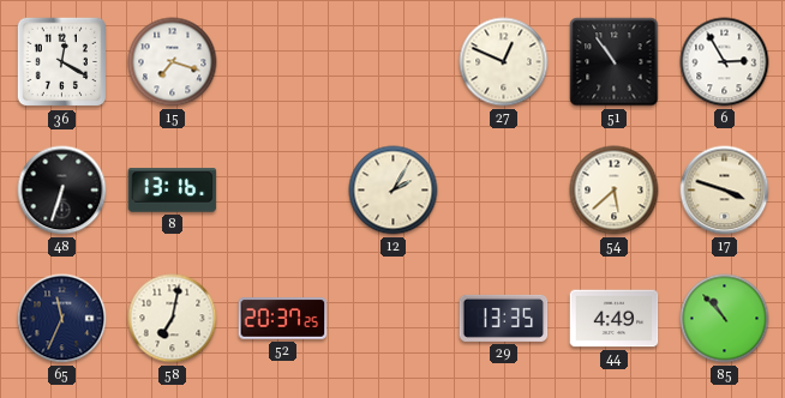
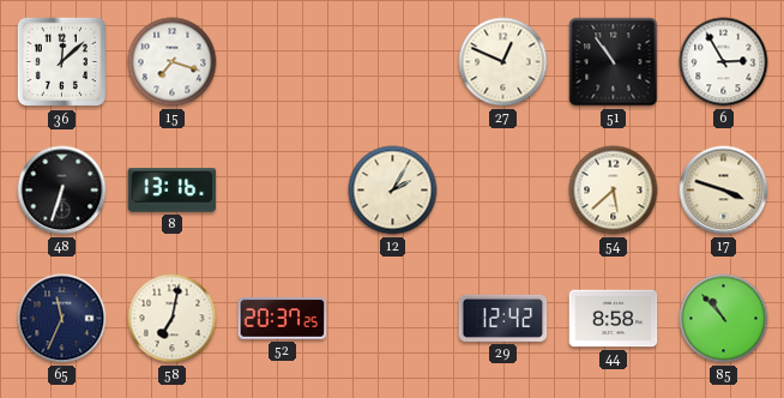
36: 12:20 -> 12:08
29: 13:35 -> 12:42
44: 4:49 -> 8:58
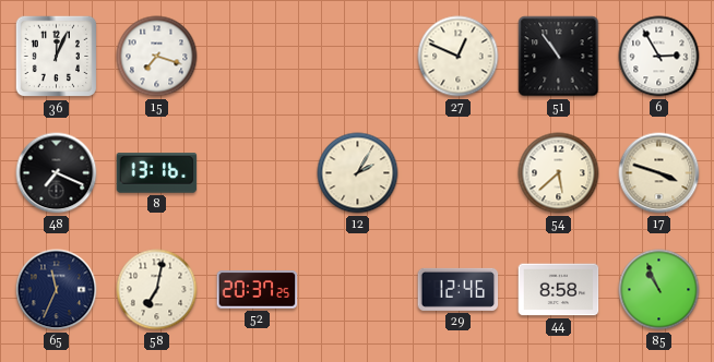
36: 12:08 -> 12:04
48: 6:33 -> 7:19
29: 12:42 -> 12:46
85: 10:53 -> 10:56
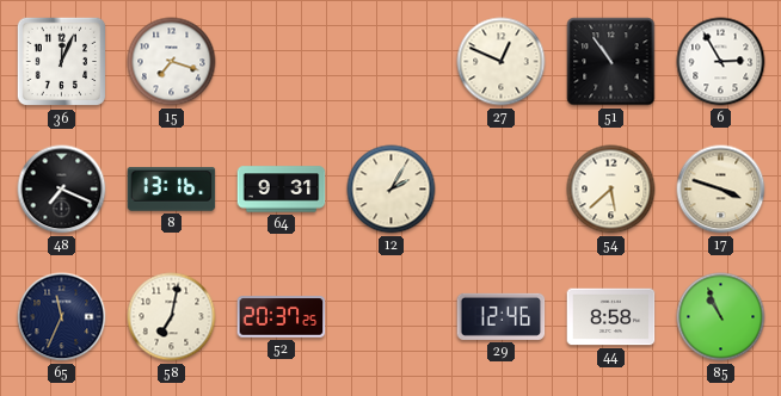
64: none -> 9:31
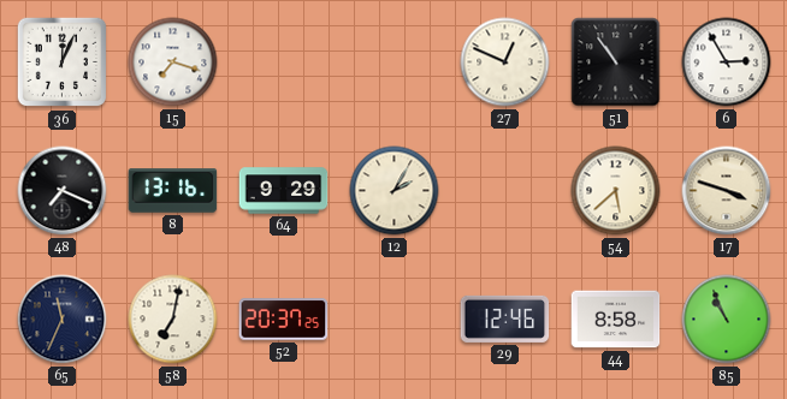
64: 9:31 -> 9:29
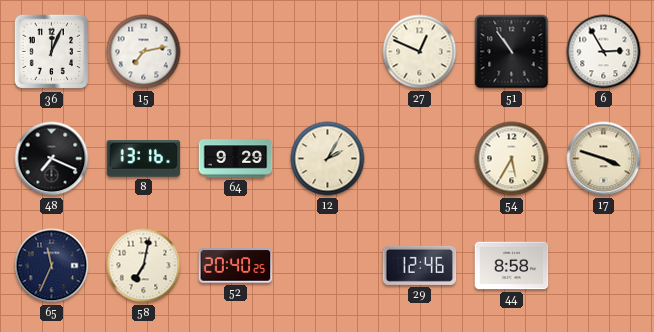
15: 7:18 -> 7:13
54: 5:38 -> 5:35
52: 20:37 -> 20:40
85: 10:56 -> none
